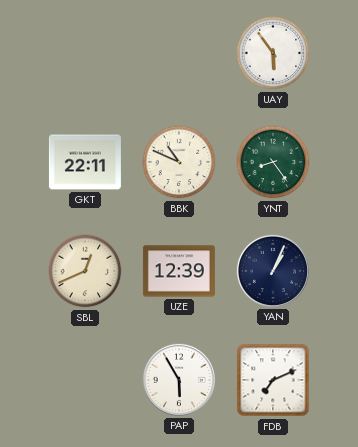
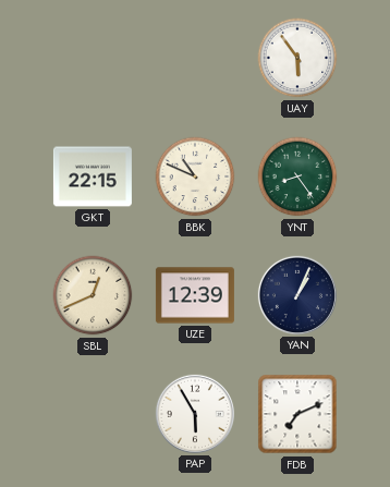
GKT: 22:11 -> 22:15
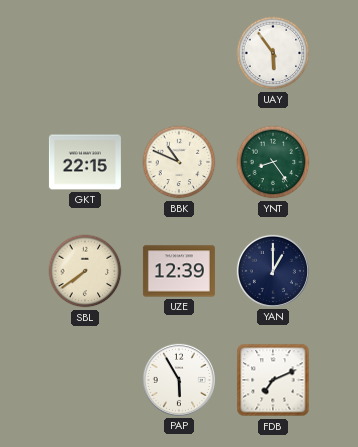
SBL: 12:41 -> 7:39
YAN: 1:04 -> 1:00
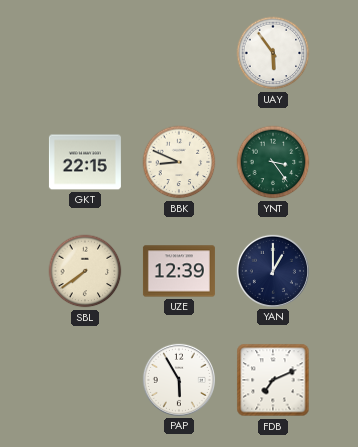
BBK: 10:49 -> 8:49
YNT: 8:24 -> 3:24
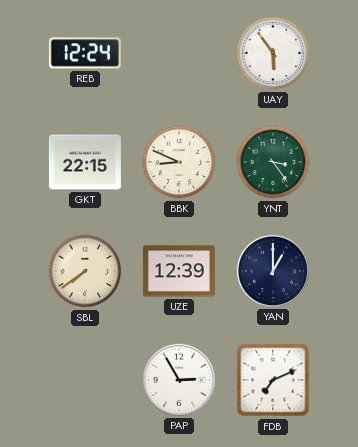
REB: none -> 12:24
PAP: 5:55 -> 2:55
